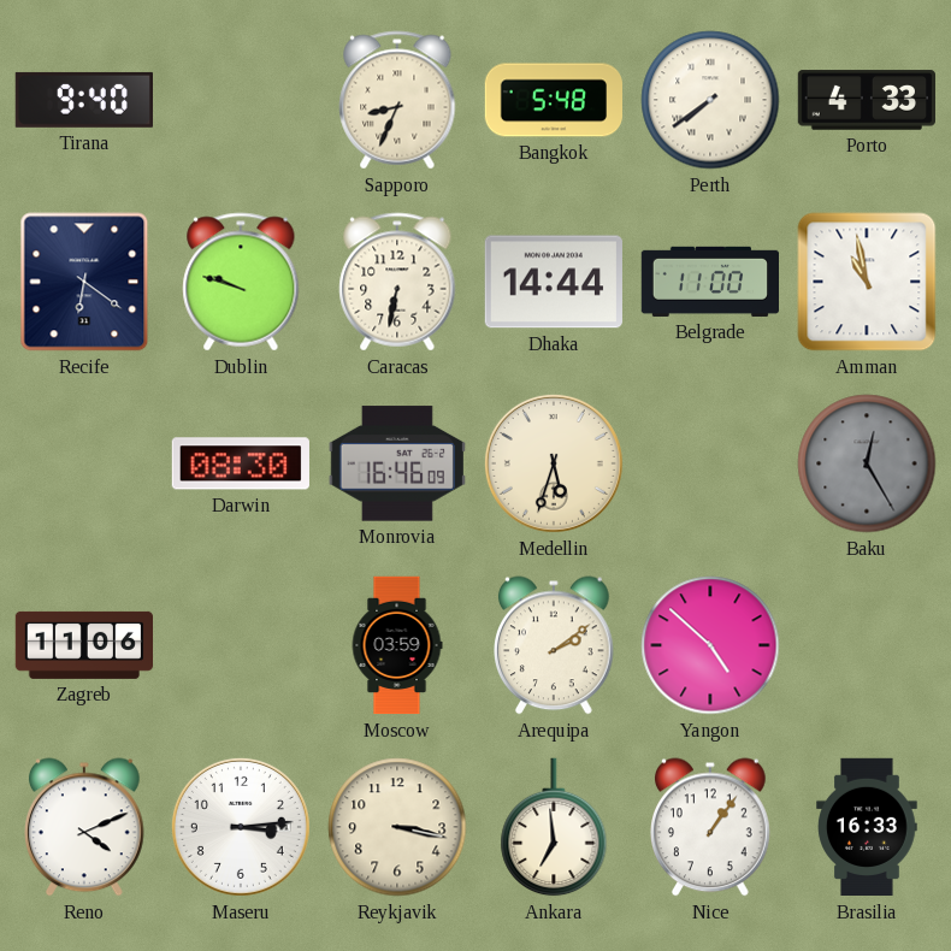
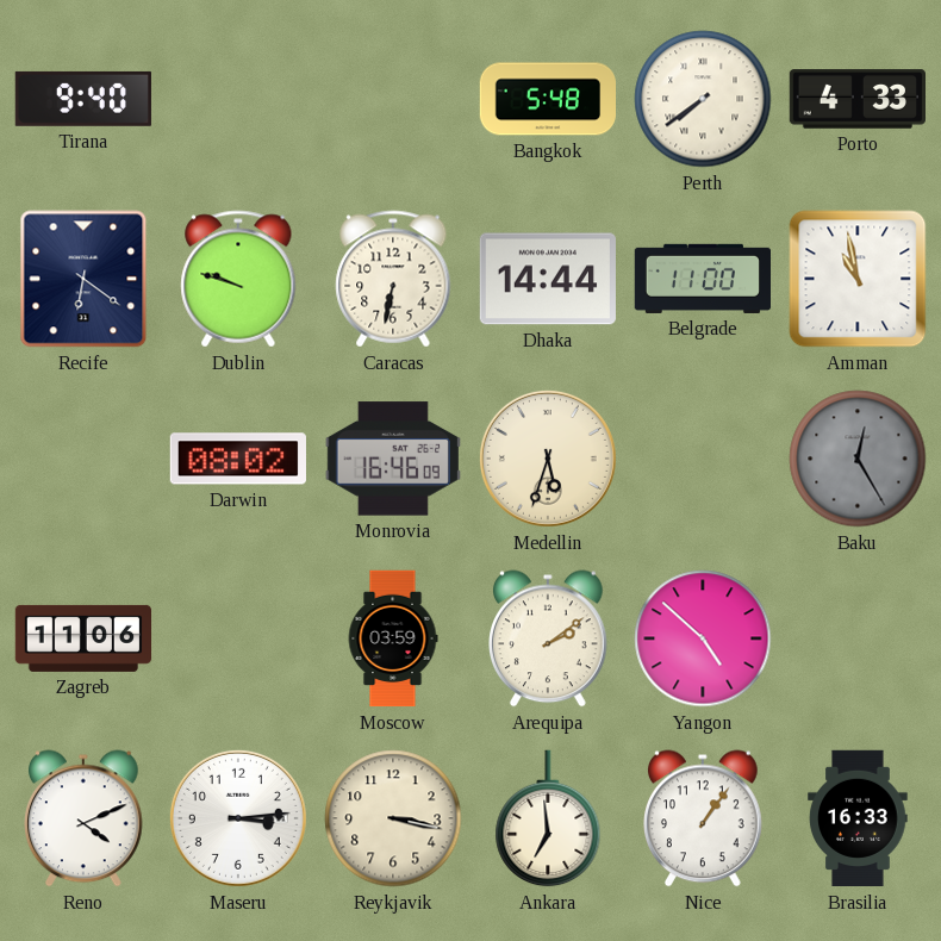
Sapporo: 8:34 -> none
Darwin: 08:30 -> 08:02
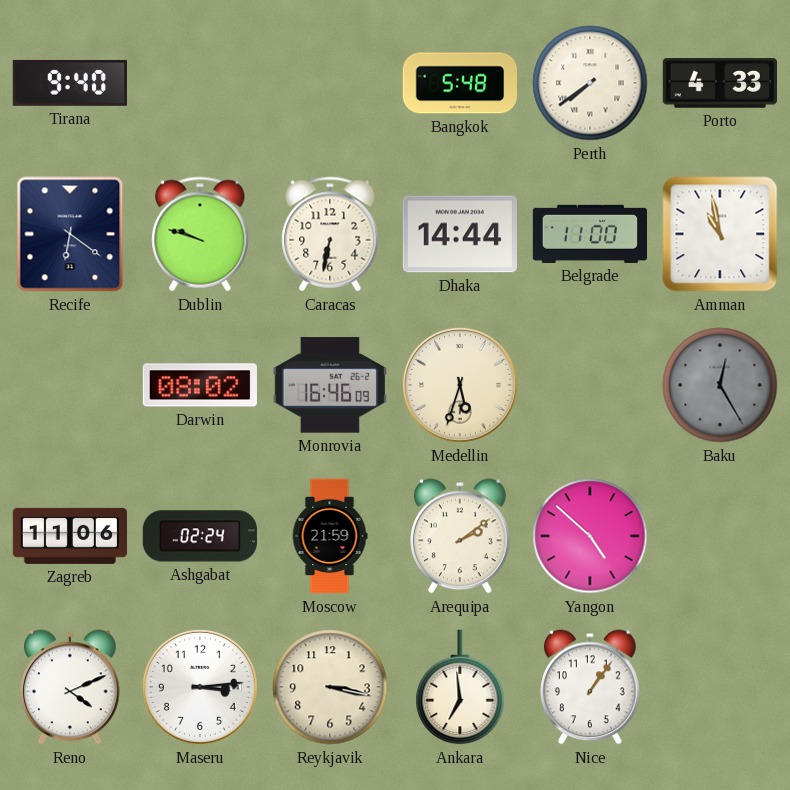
Ashgabat: none -> 02:24
Moscow: 03:59 -> 21:59
Brasilia: 16:33 -> none
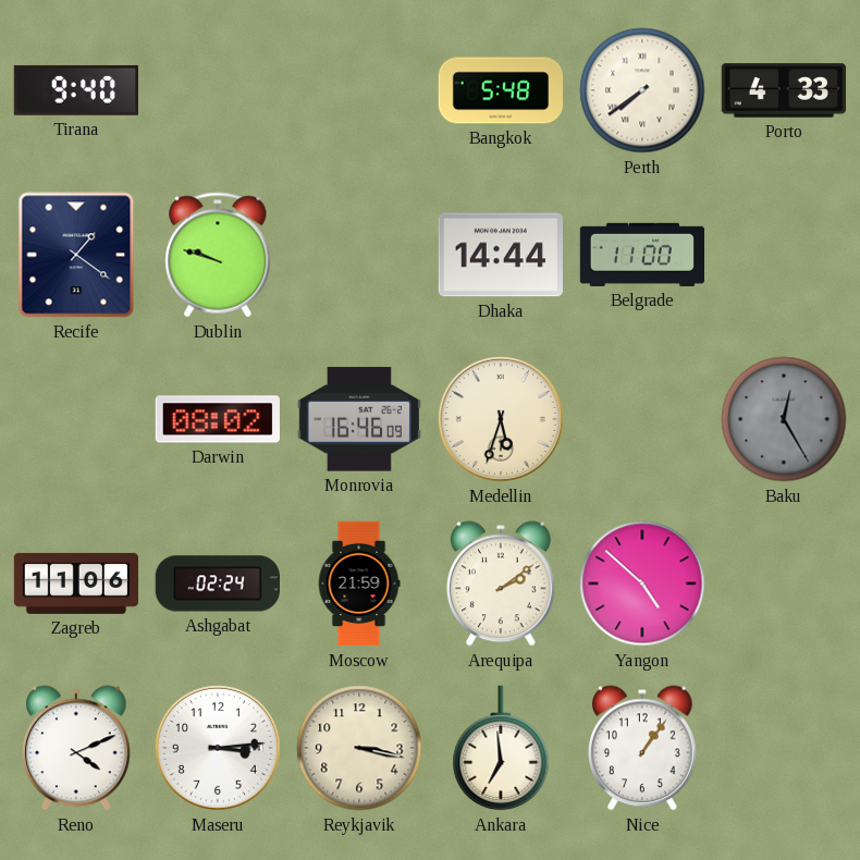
Recife: 6:21 -> 1:21
Caracas: 6:32 -> none
Amman: 10:58 -> none
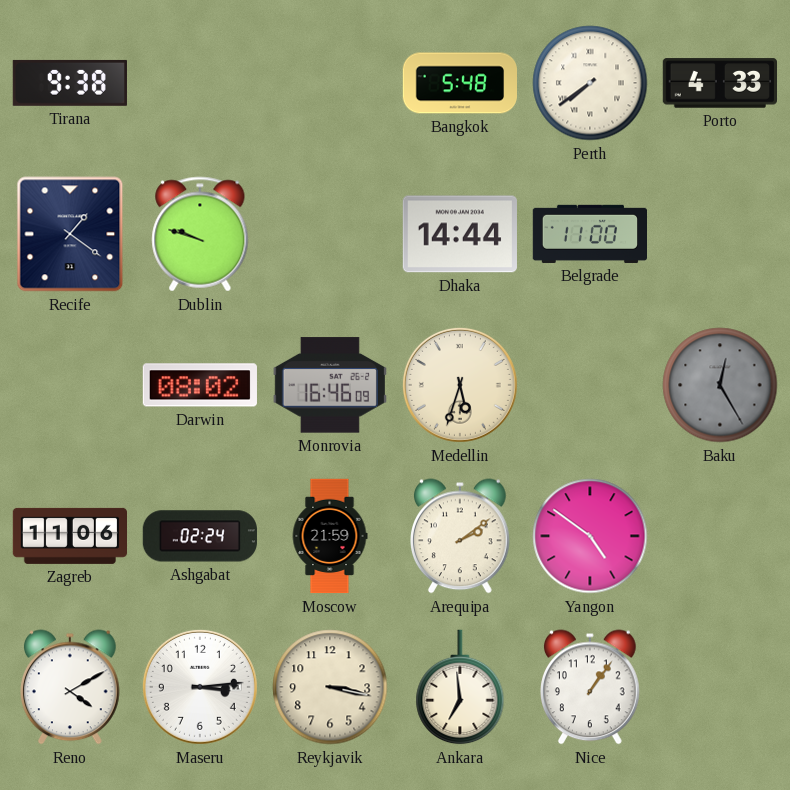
Tirana: 9:40 -> 9:38
Yangon: 4:52 -> 4:51
Reno: 4:11 -> 4:10
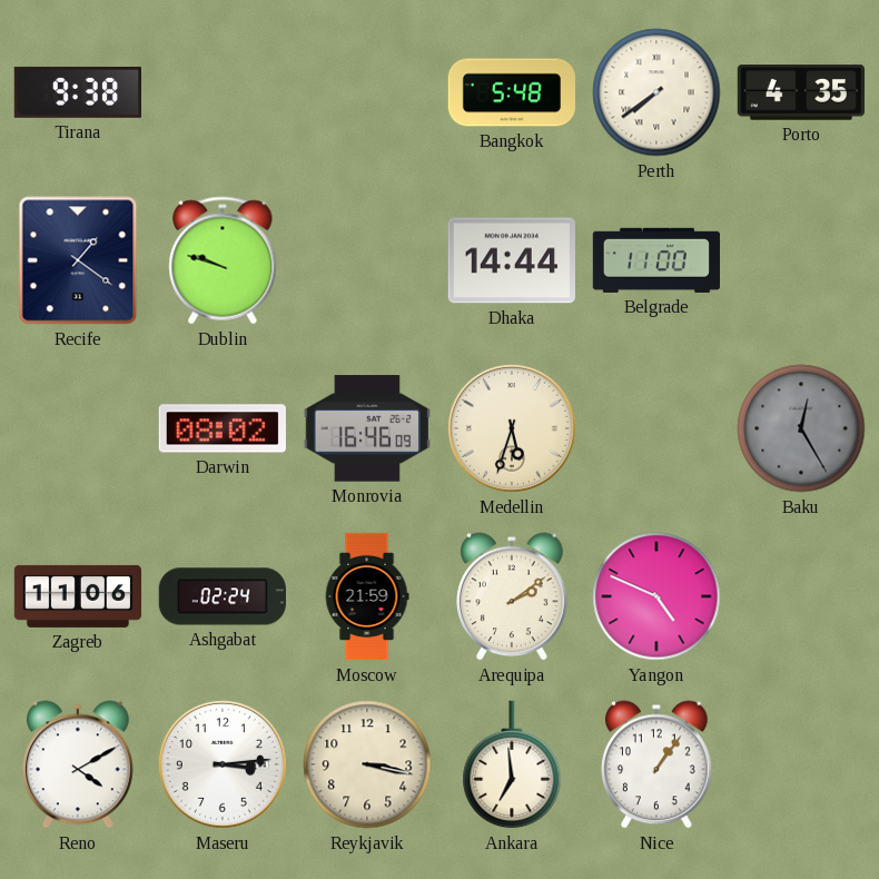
Porto: 4:33 -> 4:35
Yangon: 4:51 -> 4:49
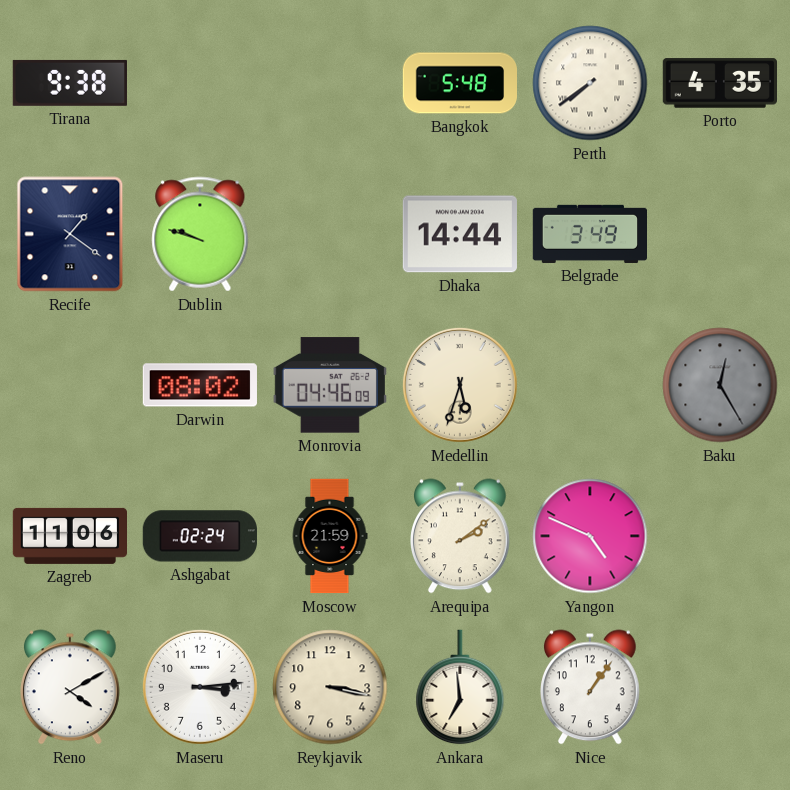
Belgrade: 11:00 -> 3:49
Monrovia: 16:46 -> 04:46
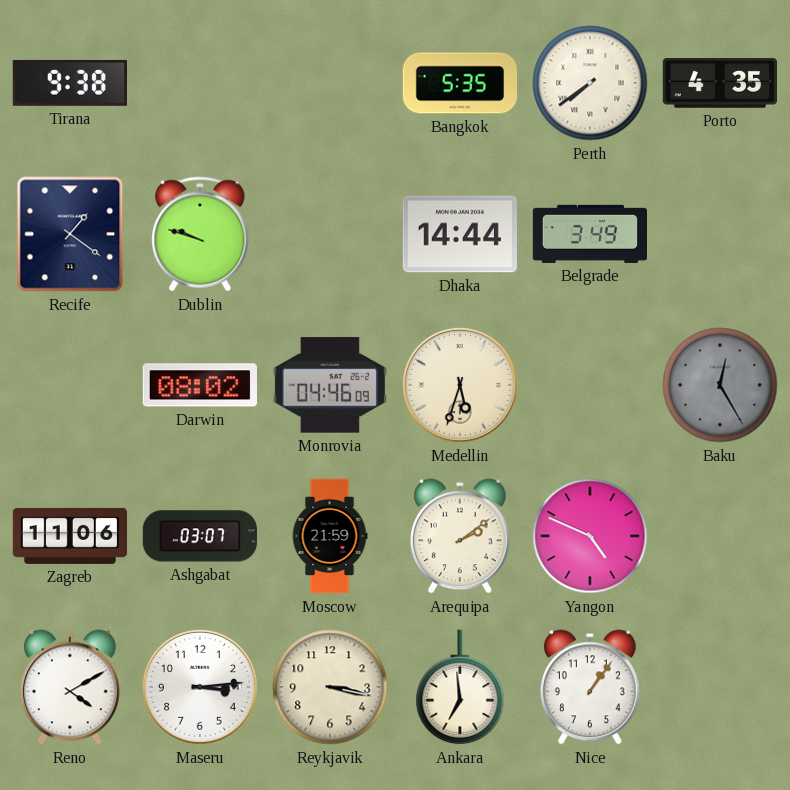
Bangkok: 5:48 -> 5:35
Ashgabat: 02:24 -> 03:07
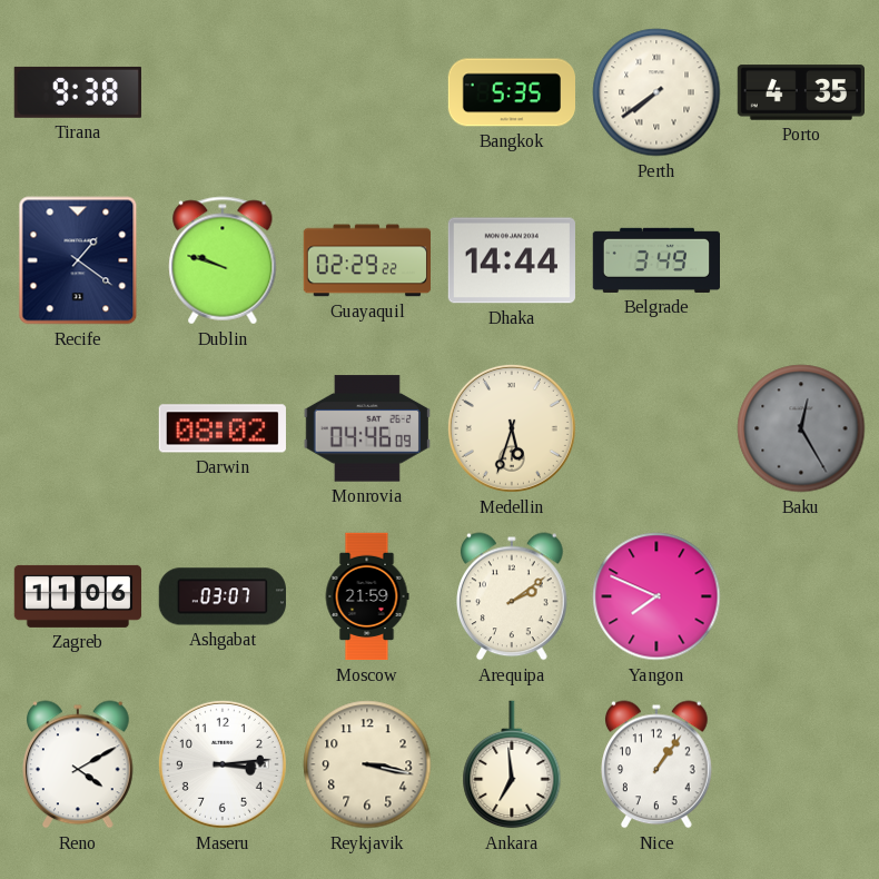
Guayaquil: none -> 02:29
Yangon: 4:49 -> 7:49
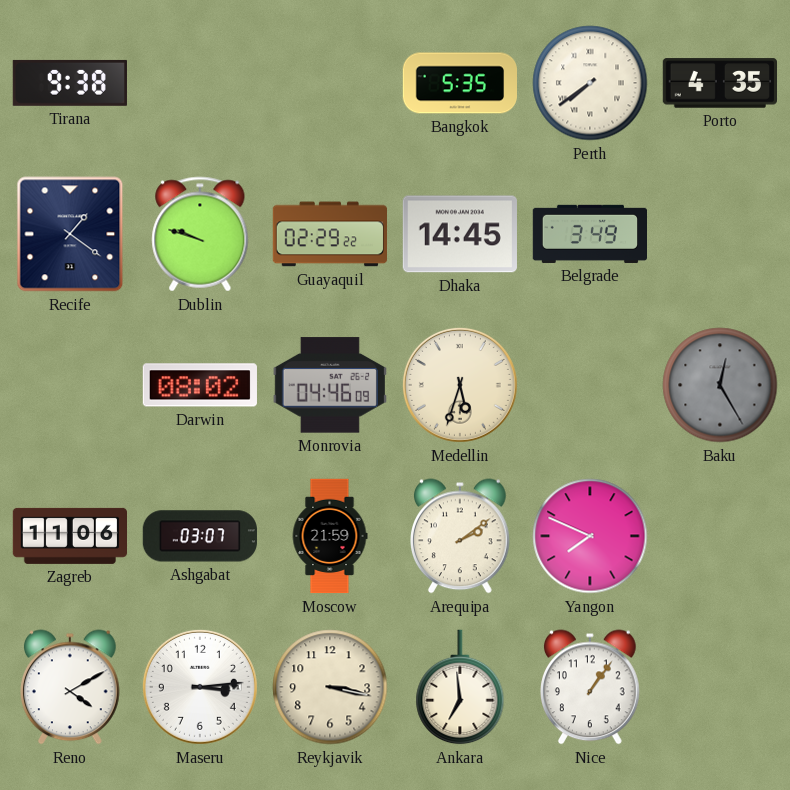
Dhaka: 14:44 -> 14:45
